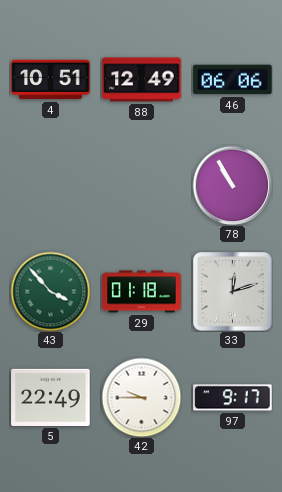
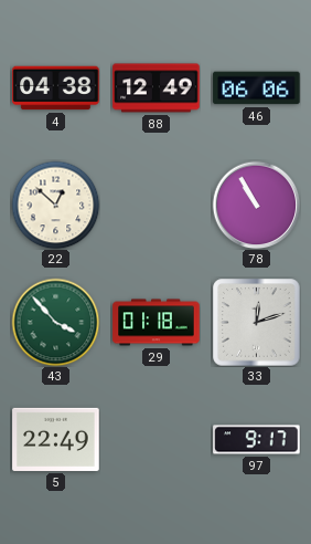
4: 10:51 -> 04:38
22: none -> 12:52
42: 9:45 -> none
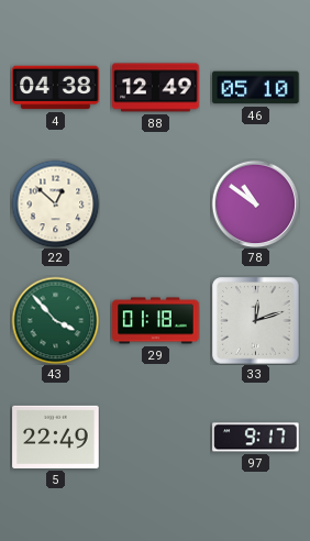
46: 06:06 -> 05:10
78: 10:55 -> 10:51
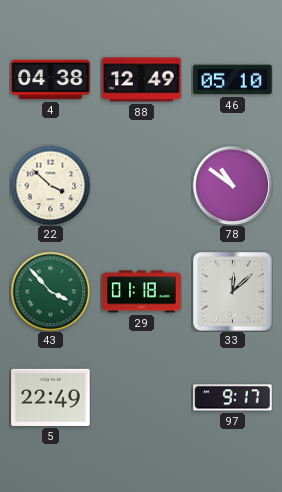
22: 12:52 -> 3:52
33: 12:12 -> 12:08
